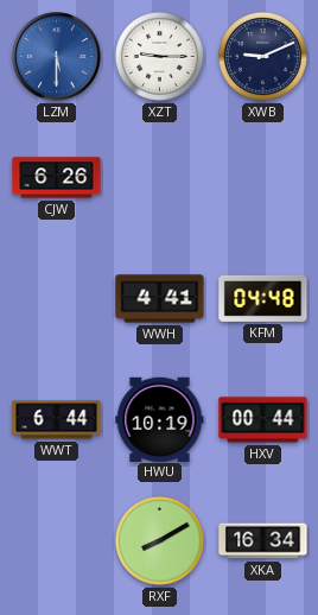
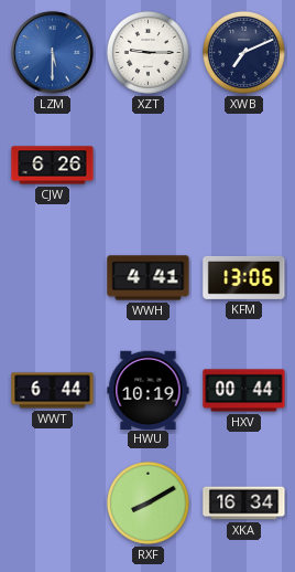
XWB: 9:11 -> 7:11
KFM: 04:48 -> 13:06
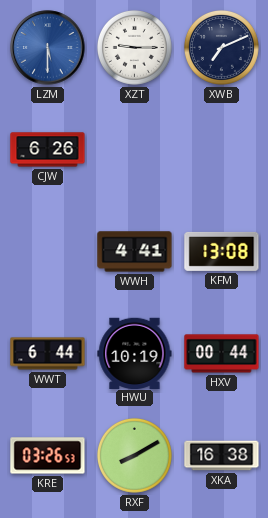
KFM: 13:06 -> 13:08
KRE: none -> 03:26
XKA: 16:34 -> 16:38
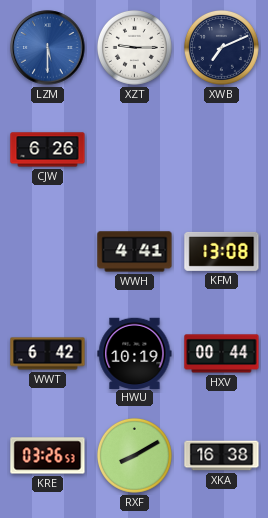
WWT: 6:44 -> 6:42
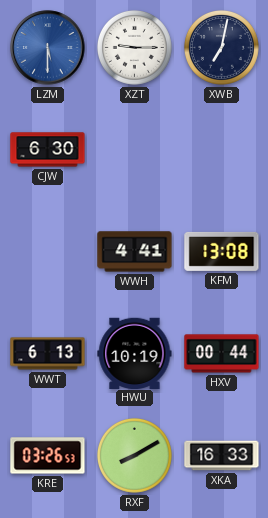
XWB: 7:11 -> 7:02
CJW: 6:26 -> 6:30
WWT: 6:42 -> 6:13
XKA: 16:38 -> 16:33
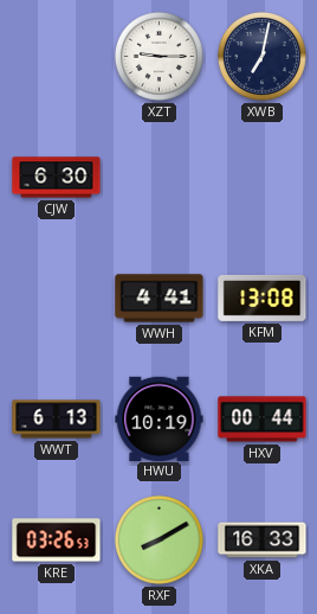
LZM: 5:30 -> none
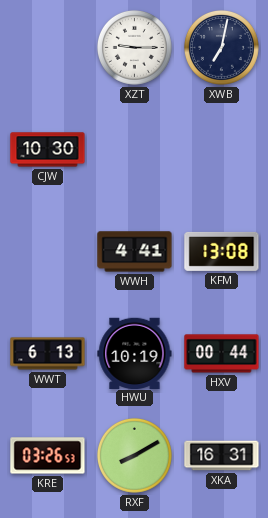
CJW: 6:30 -> 10:30
XKA: 16:33 -> 16:31
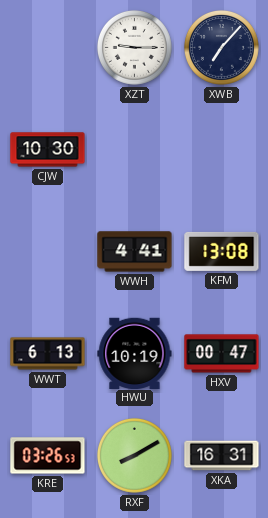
XWB: 7:02 -> 7:07
HXV: 00:44 -> 00:47
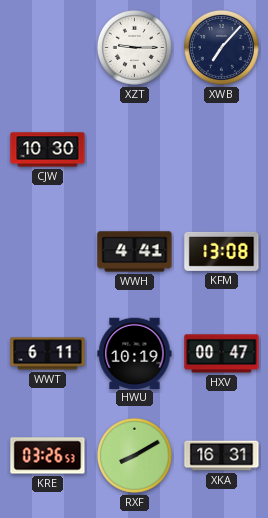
WWT: 6:13 -> 6:11
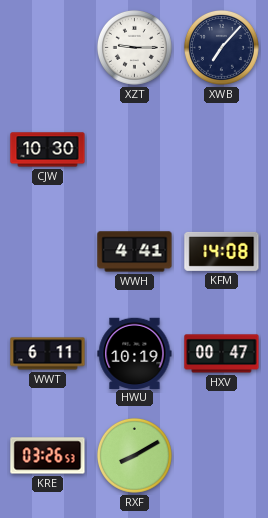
KFM: 13:08 -> 14:08
XKA: 16:31 -> none
